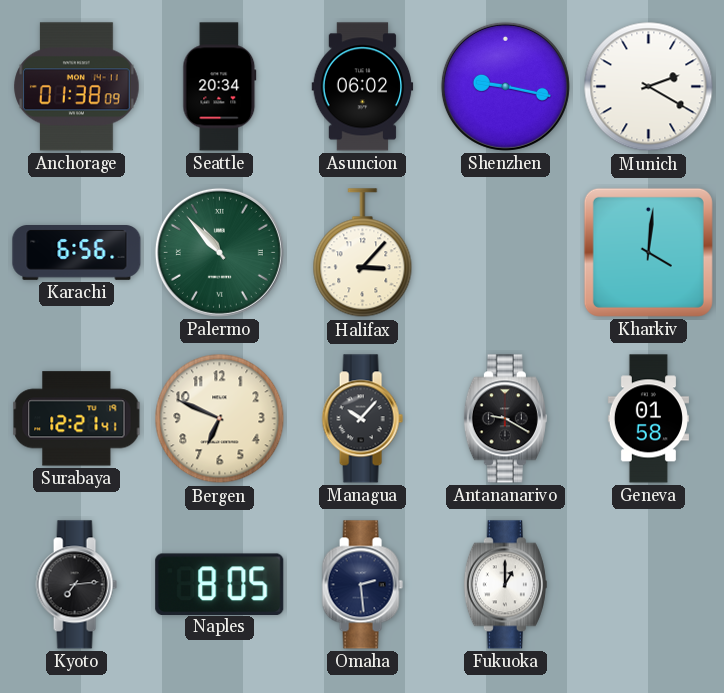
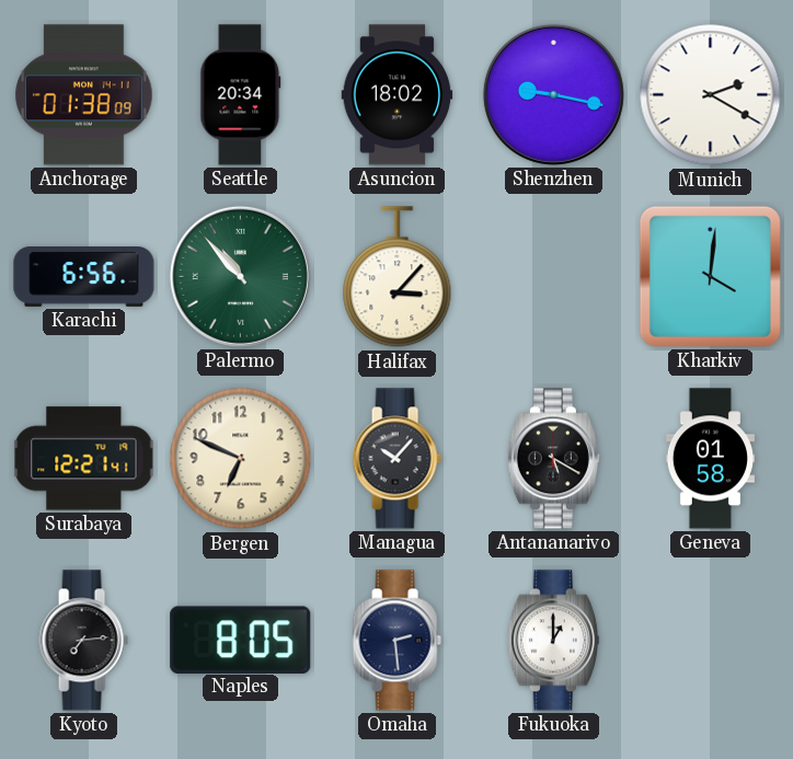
Asuncion: 06:02 -> 18:02
Antananarivo: 9:20 -> 5:20
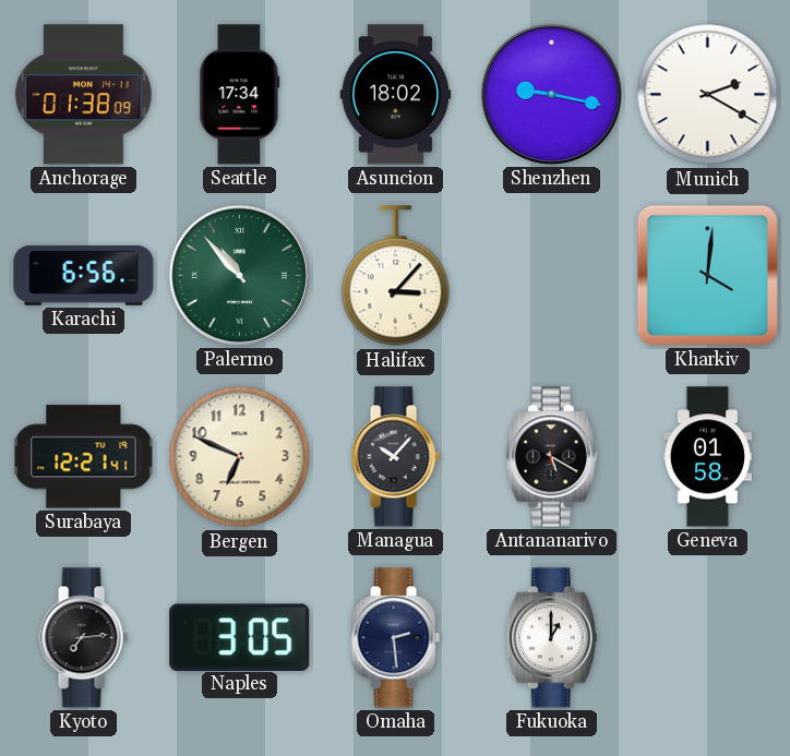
Seattle: 20:34 -> 17:34
Naples: 8:05 -> 3:05
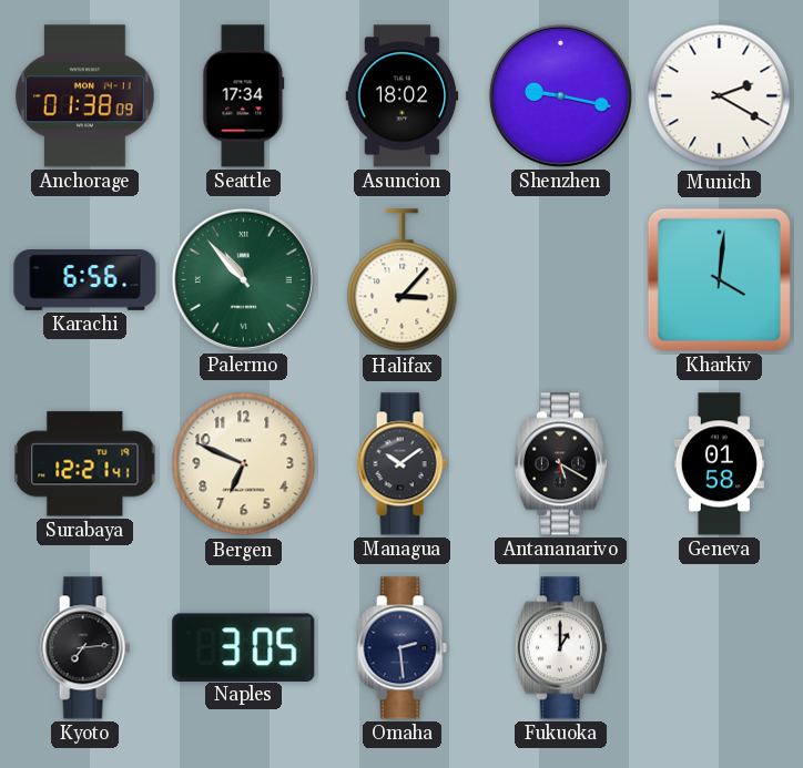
Managua: 10:07 -> 10:09
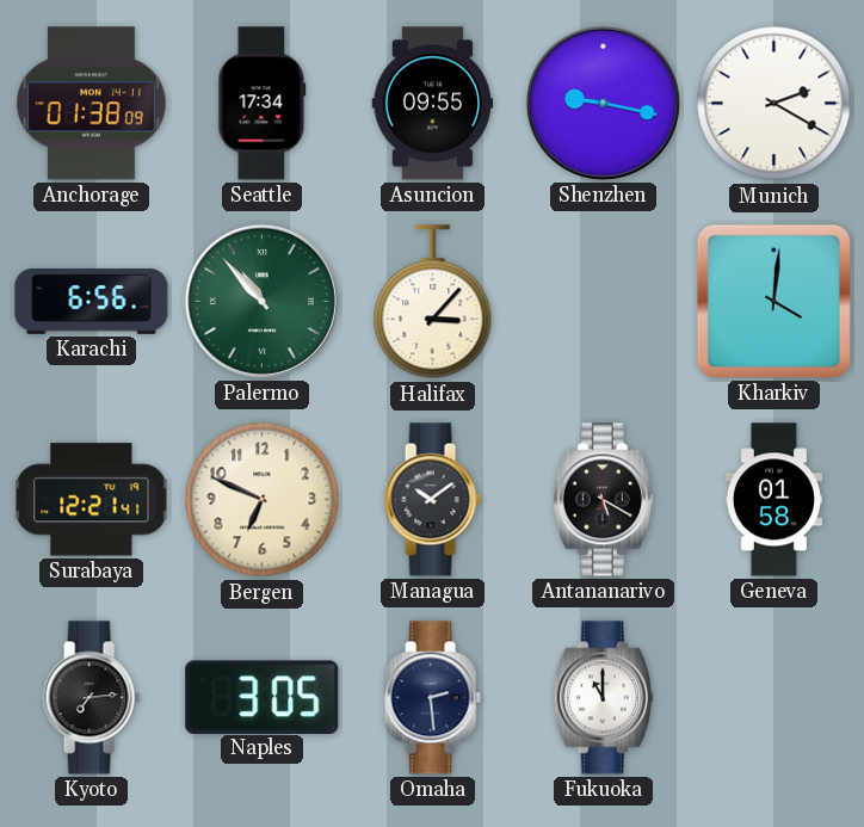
Asuncion: 18:02 -> 09:55
Fukuoka: 1:00 -> 11:00
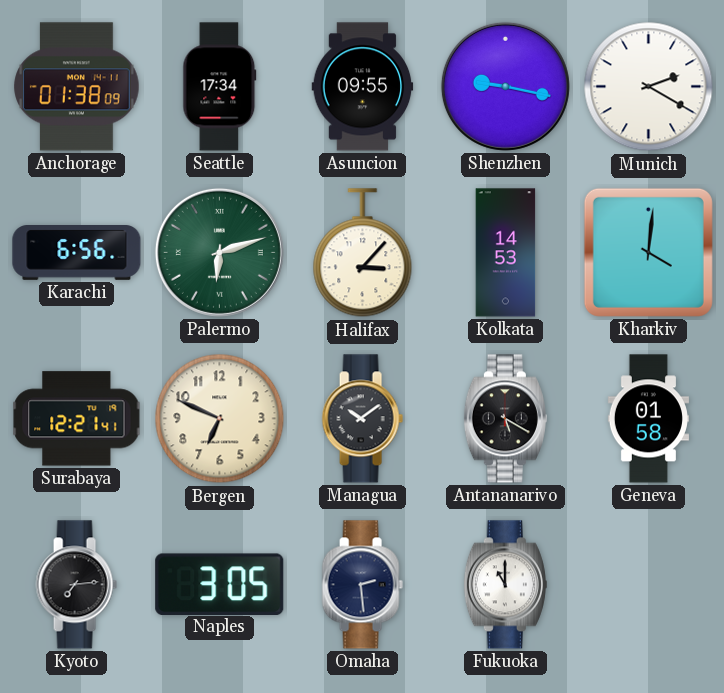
Palermo: 10:53 -> 6:12
Kolkata: none -> 14:53
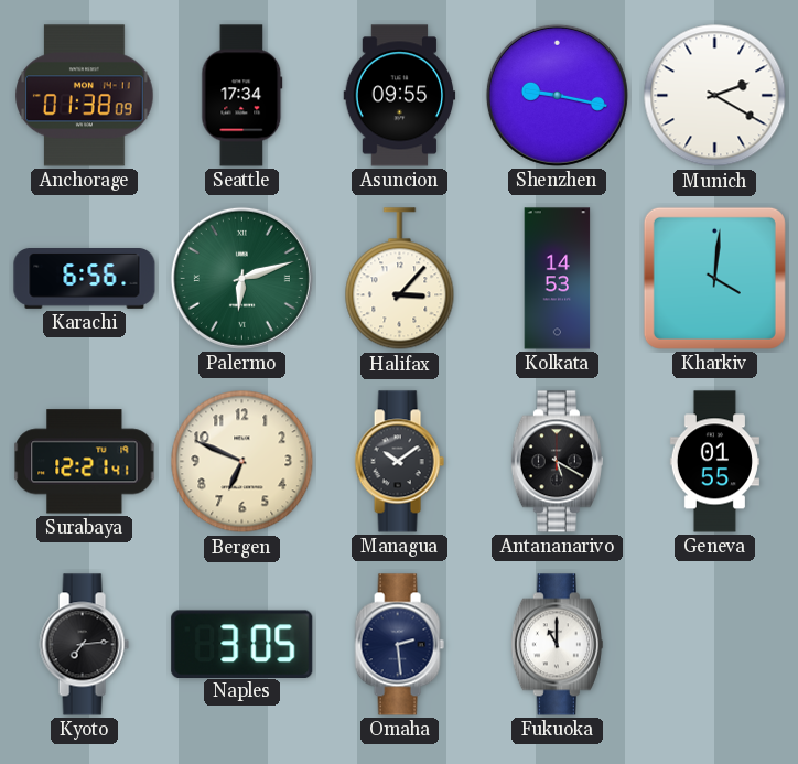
Geneva: 01:58 -> 01:55
